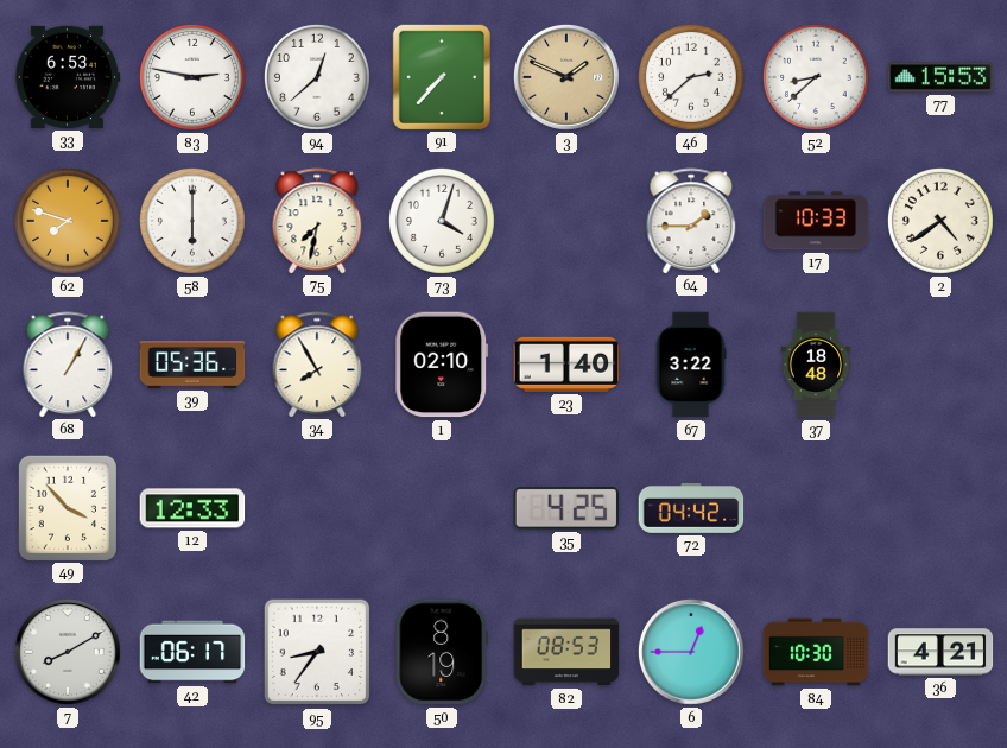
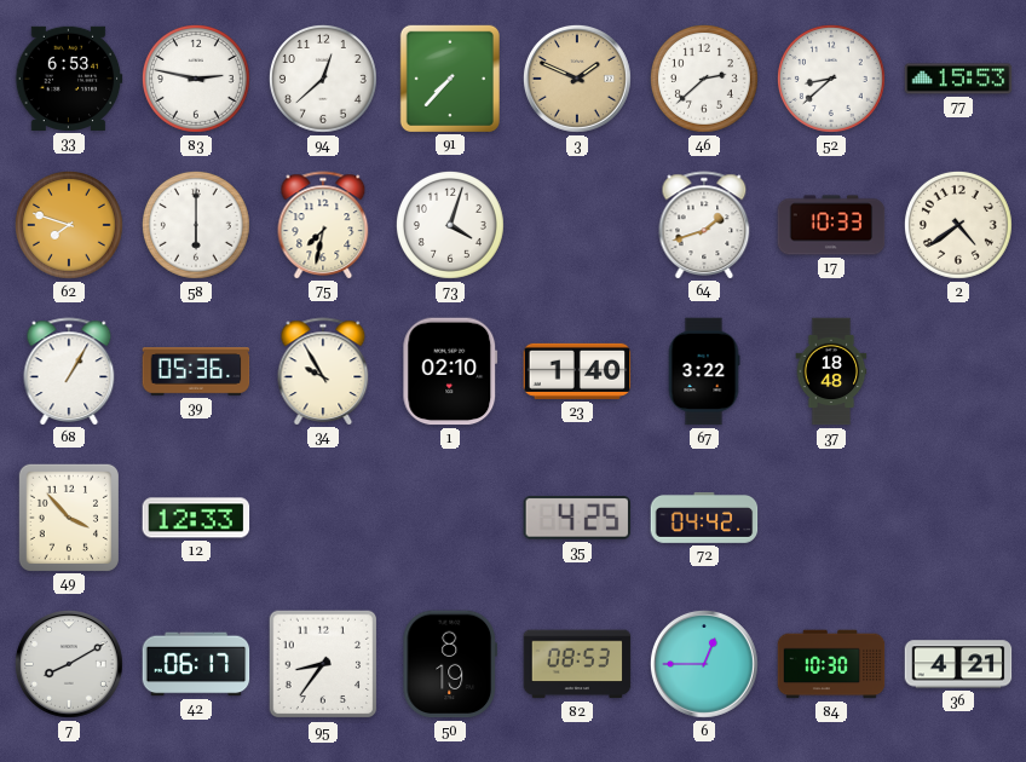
64: 1:45 -> 1:42
34: 7:55 -> 9:55
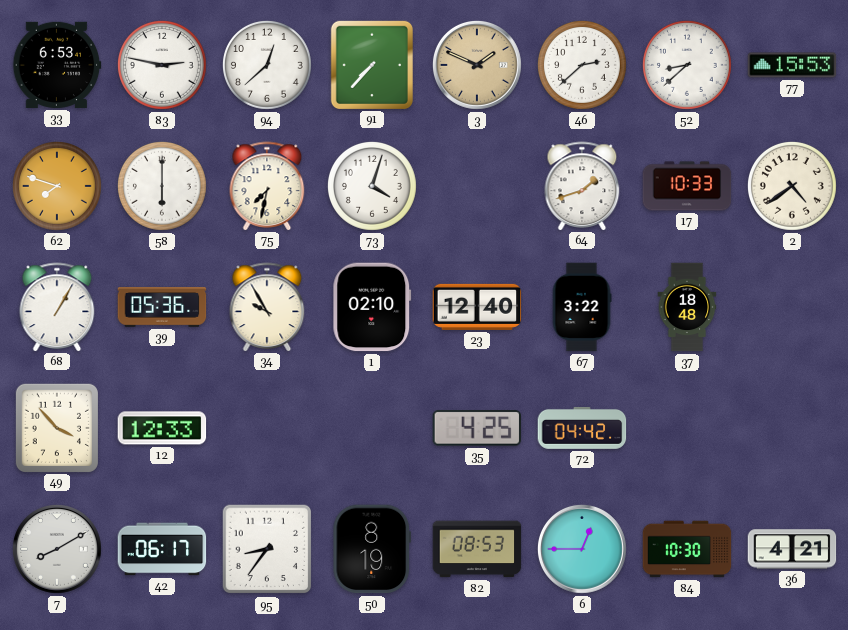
23: 1:40 -> 12:40
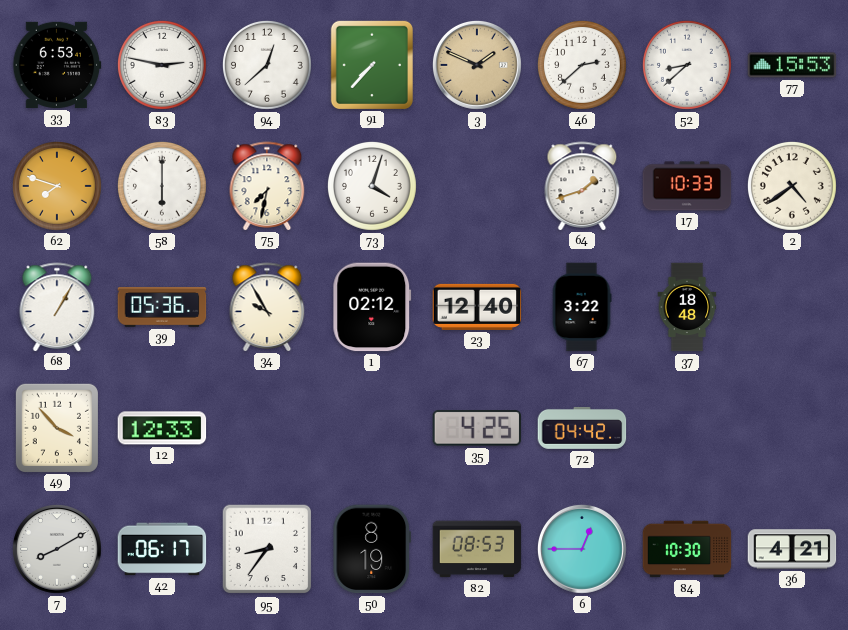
1: 02:10 -> 02:12
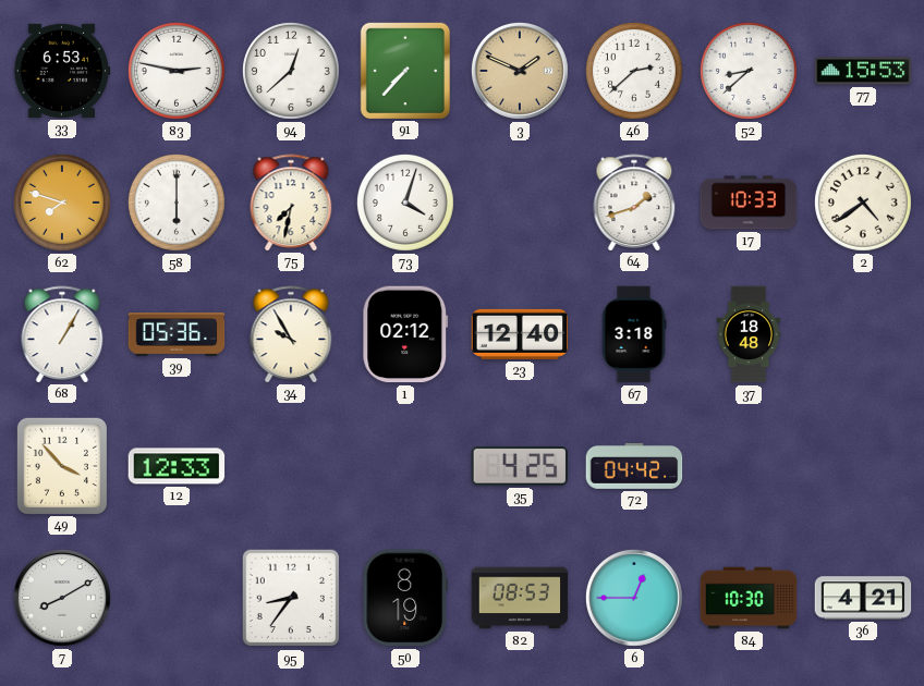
67: 3:22 -> 3:18
42: 06:17 -> none
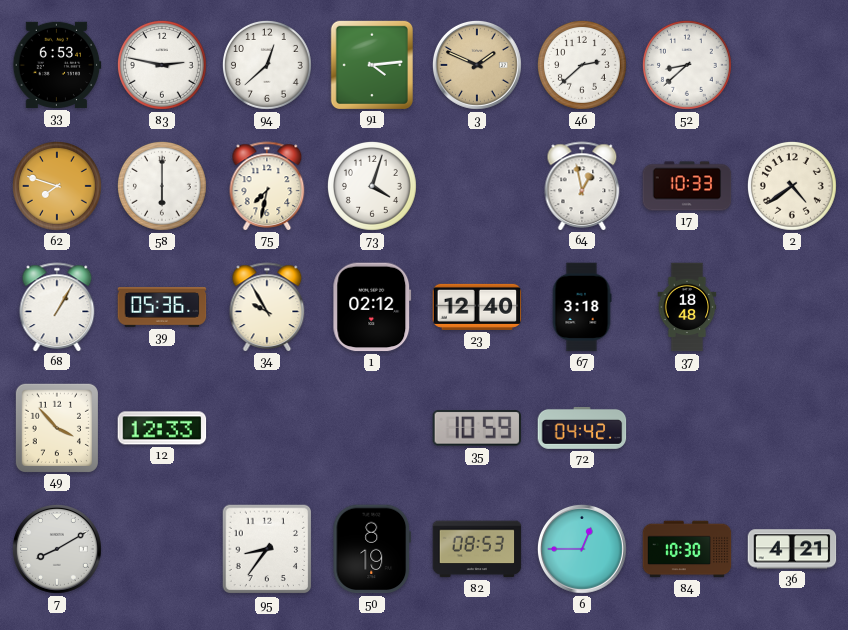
91: 7:37 -> 4:14
77: 15:53 -> none
64: 1:42 -> 12:58
35: 4:25 -> 10:59
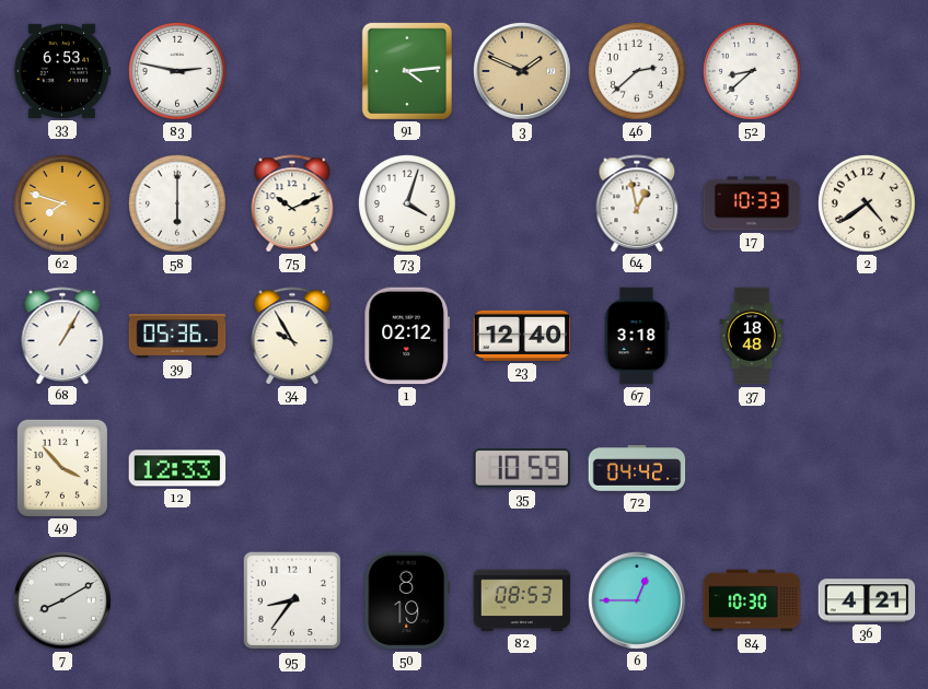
94: 12:38 -> none
75: 7:32 -> 10:11
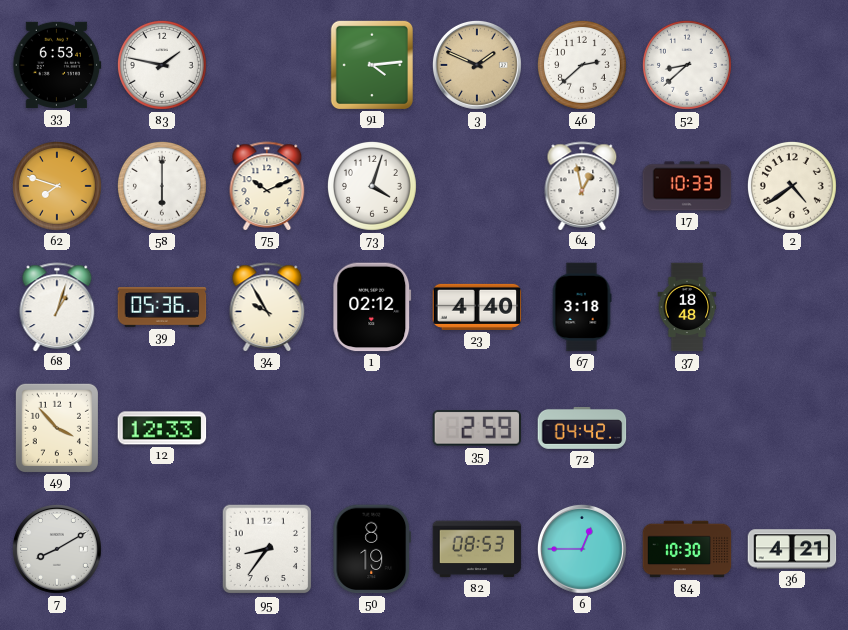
83: 2:47 -> 1:47
68: 1:05 -> 1:03
23: 12:40 -> 4:40
35: 10:59 -> 2:59
